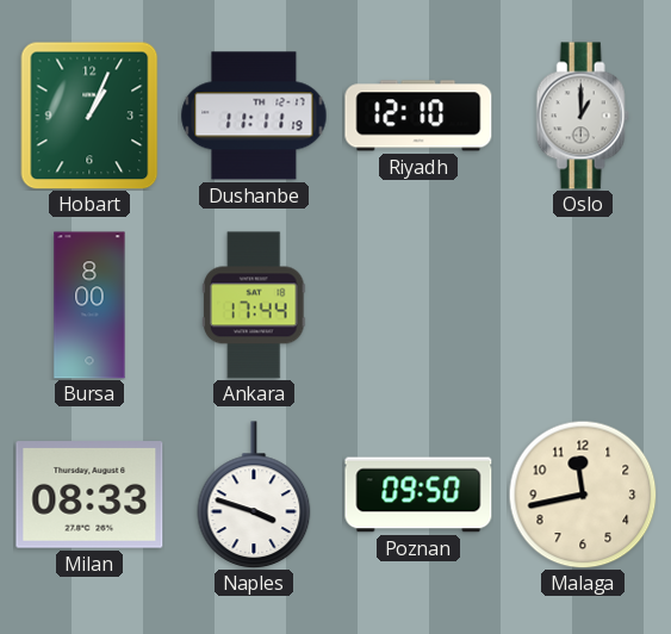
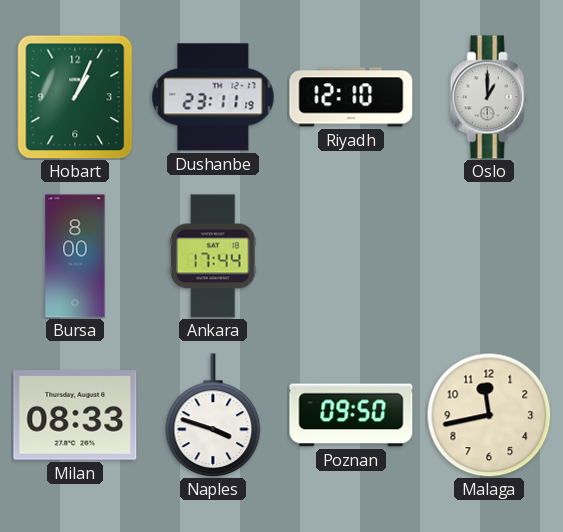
Dushanbe: 11:11 -> 23:11
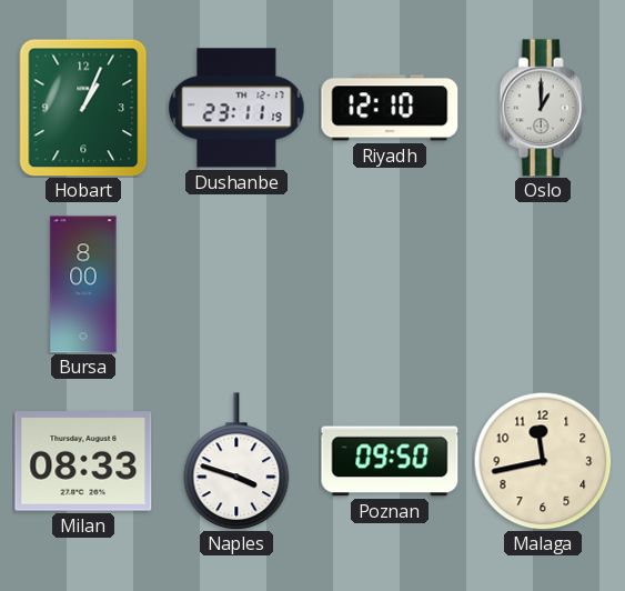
Ankara: 17:44 -> none
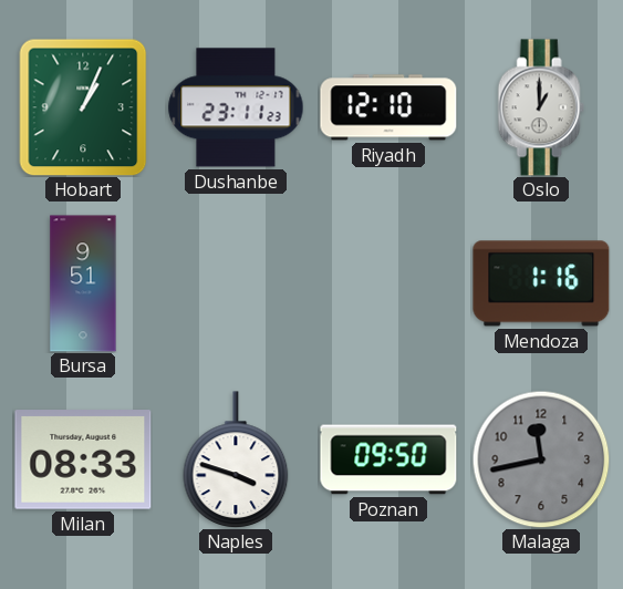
Dushanbe: 23:11:19 -> 23:11:23
Bursa: 8:00 -> 9:51
Mendoza: none -> 1:16
Malaga dial: cream -> grey
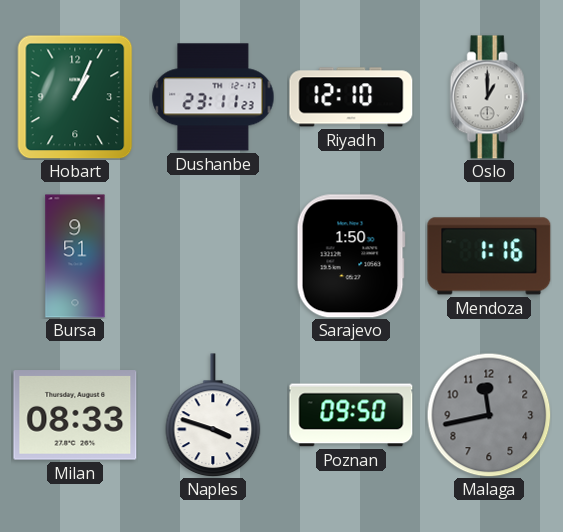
Sarajevo: none -> 1:50
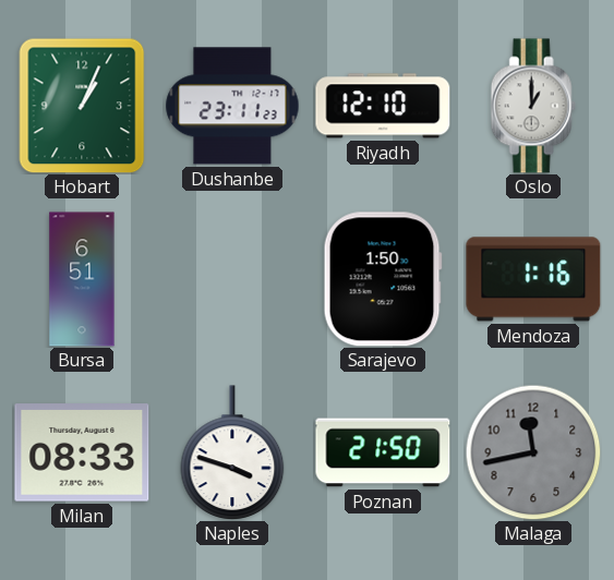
Bursa: 9:51 -> 6:51
Poznan: 09:50 -> 21:50
